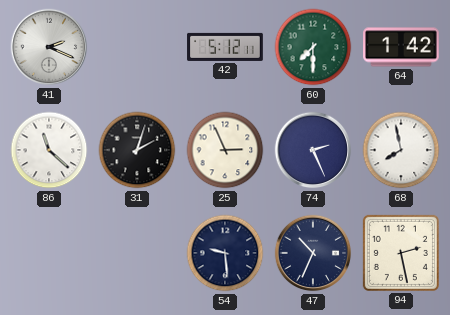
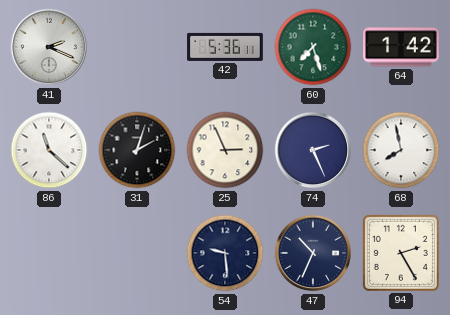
42: 5:12 -> 5:36
60: 7:30 -> 7:27
94: 2:28 -> 2:25
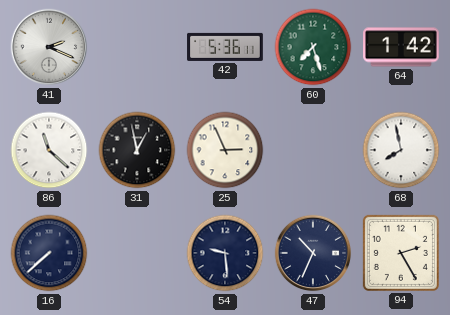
31: 2:03 -> 12:58
74: 2:26 -> none
16: none -> 7:38
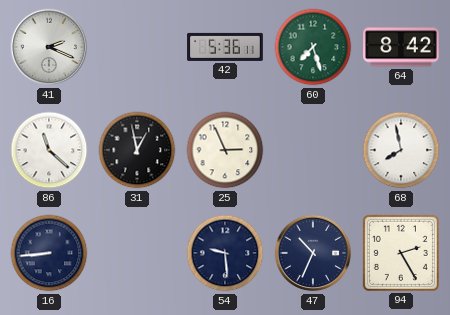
64: 1:42 -> 8:42
16: 7:38 -> 8:44
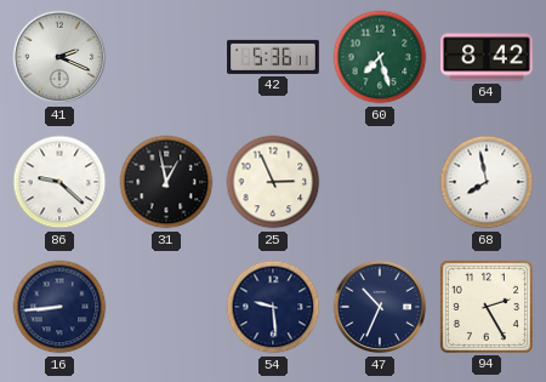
86: 11:22 -> 9:22
